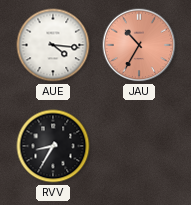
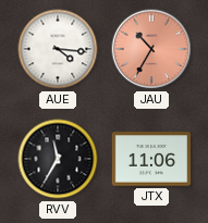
RVV: 8:35 -> 11:35
JTX: none -> 11:06
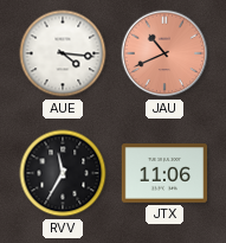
JAU: 10:35 -> 10:41
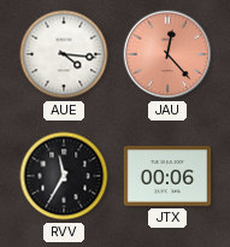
JAU: 10:41 -> 12:23
JTX: 11:06 -> 00:06
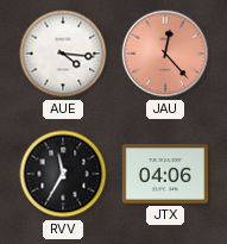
JTX: 00:06 -> 04:06
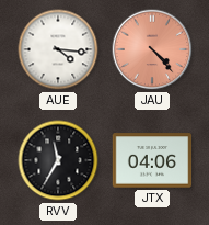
JAU: 12:23 -> 4:23
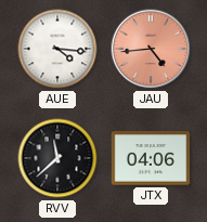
JAU: 4:23 -> 4:44
RVV: 11:35 -> 11:38
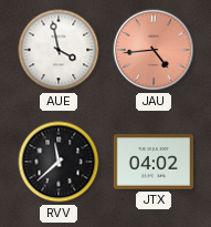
AUE: 4:16 -> 3:58
JTX: 04:06 -> 04:02
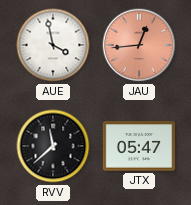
JAU: 4:44 -> 12:44
JTX: 04:02 -> 05:47
